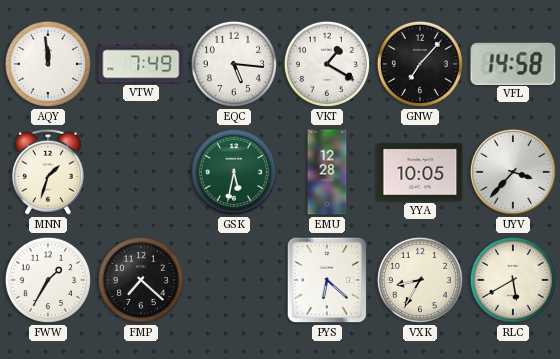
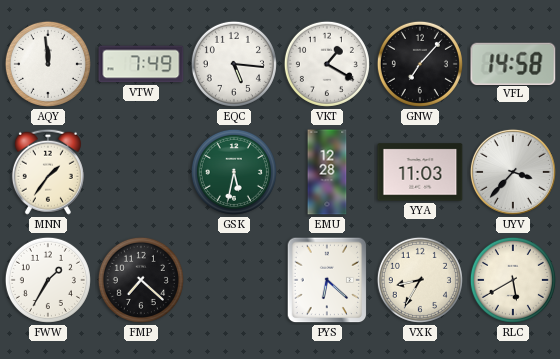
MNN: 1:33 -> 1:36
YYA: 10:05 -> 11:03
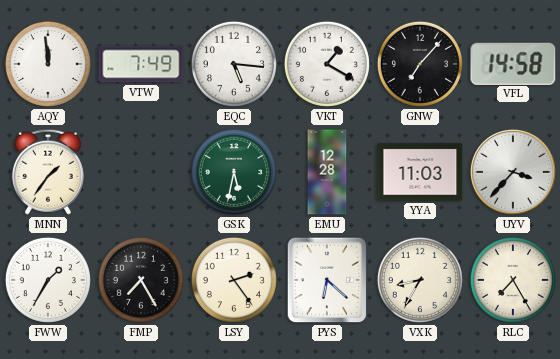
FMP: 7:22 -> 7:25
LSY: none -> 2:24
RLC: 5:40 -> 7:25
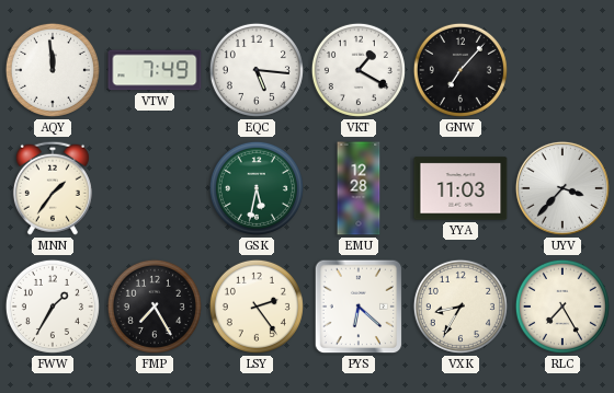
VFL: 14:58 -> none
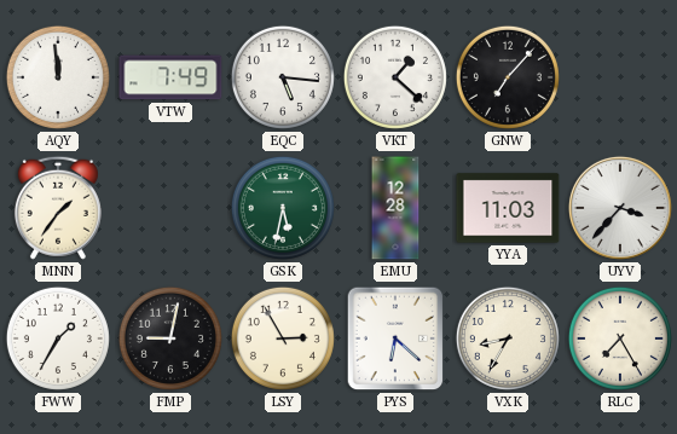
VKT: 1:20 -> 1:22
FMP: 7:25 -> 9:02
LSY: 2:24 -> 2:55
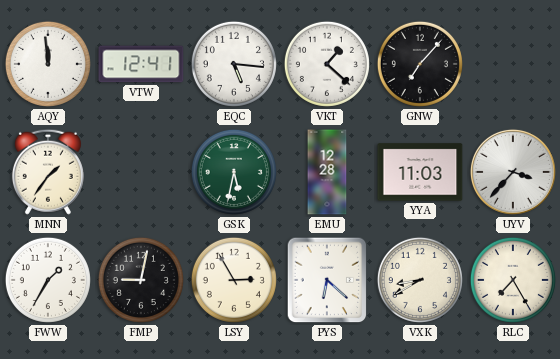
VTW: 7:49 -> 12:41
VXK: 8:35 -> 8:40
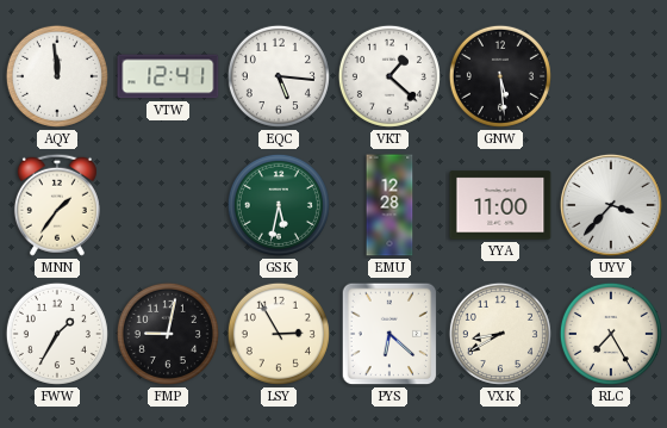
GNW: 7:07 -> 5:29
YYA: 11:03 -> 11:00
